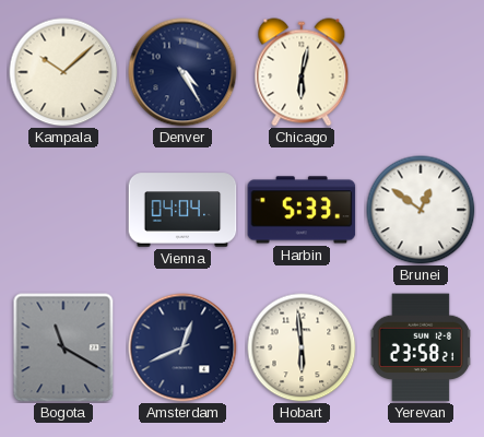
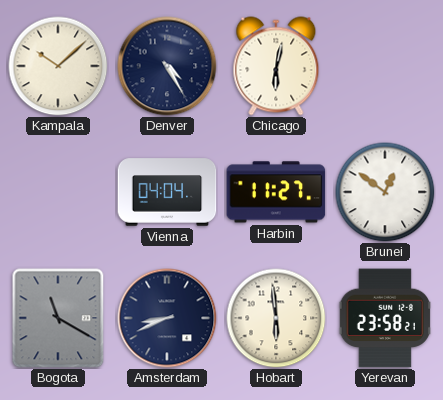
Harbin: 5:33 -> 11:27
Amsterdam: 12:41 -> 8:41
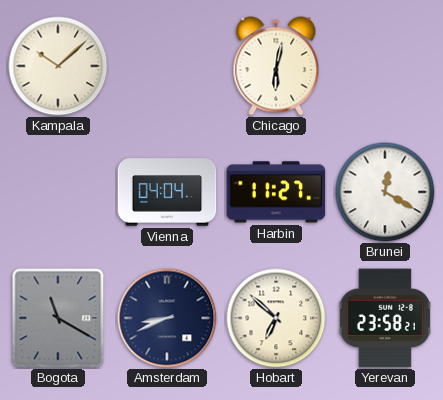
Denver: 4:25 -> none
Brunei: 12:51 -> 12:20
Hobart: 5:59 -> 6:52
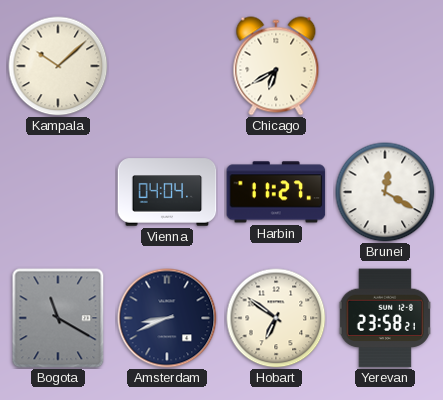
Chicago: 6:02 -> 6:40
Hobart: 6:52 -> 6:51
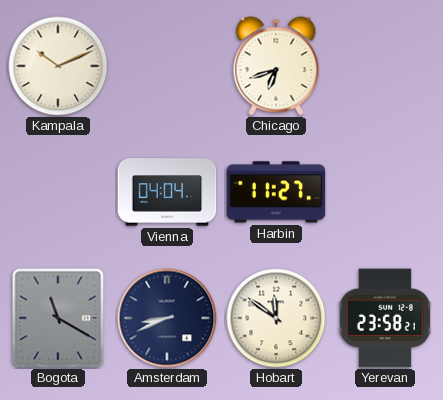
Kampala: 10:08 -> 10:11
Chicago: 6:40 -> 6:42
Brunei: 12:20 -> none
Hobart: 6:51 -> 11:51
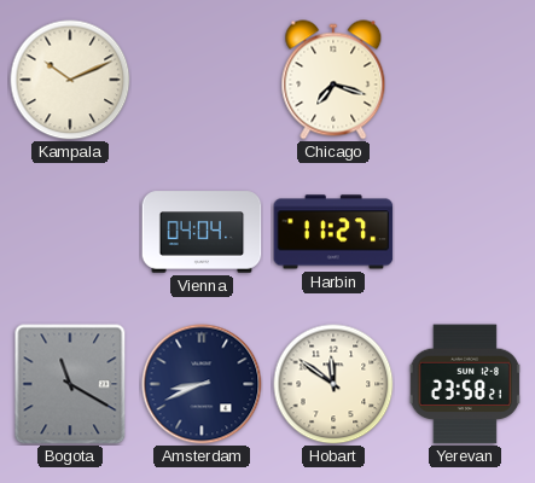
Chicago: 6:42 -> 7:18
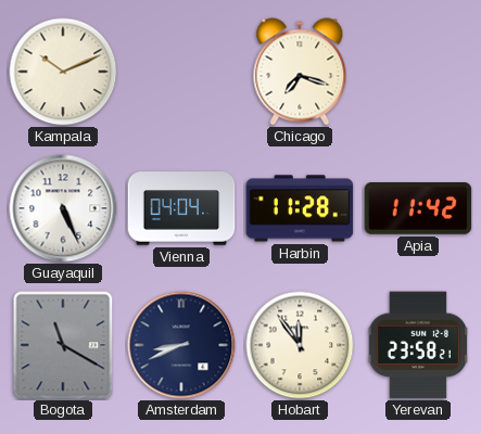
Guayaquil: none -> 5:26
Harbin: 11:27 -> 11:28
Apia: none -> 11:42
Hobart: 11:51 -> 11:54
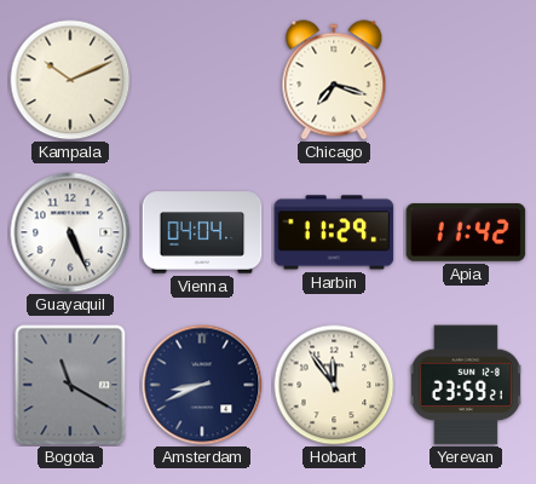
Harbin: 11:28 -> 11:29
Yerevan: 23:58 -> 23:59
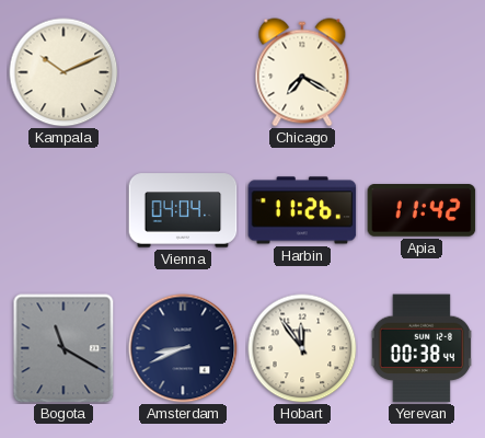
Chicago: 7:18 -> 7:20
Guayaquil: 5:26 -> none
Harbin: 11:29 -> 11:26
Yerevan: 23:59 -> 00:38
